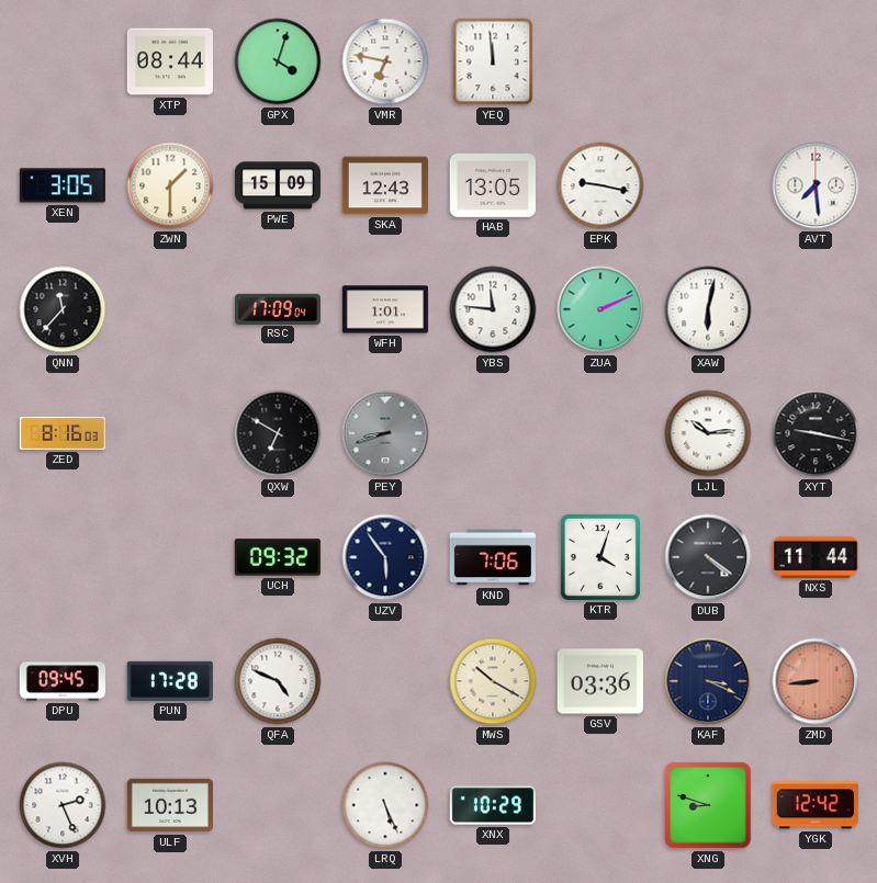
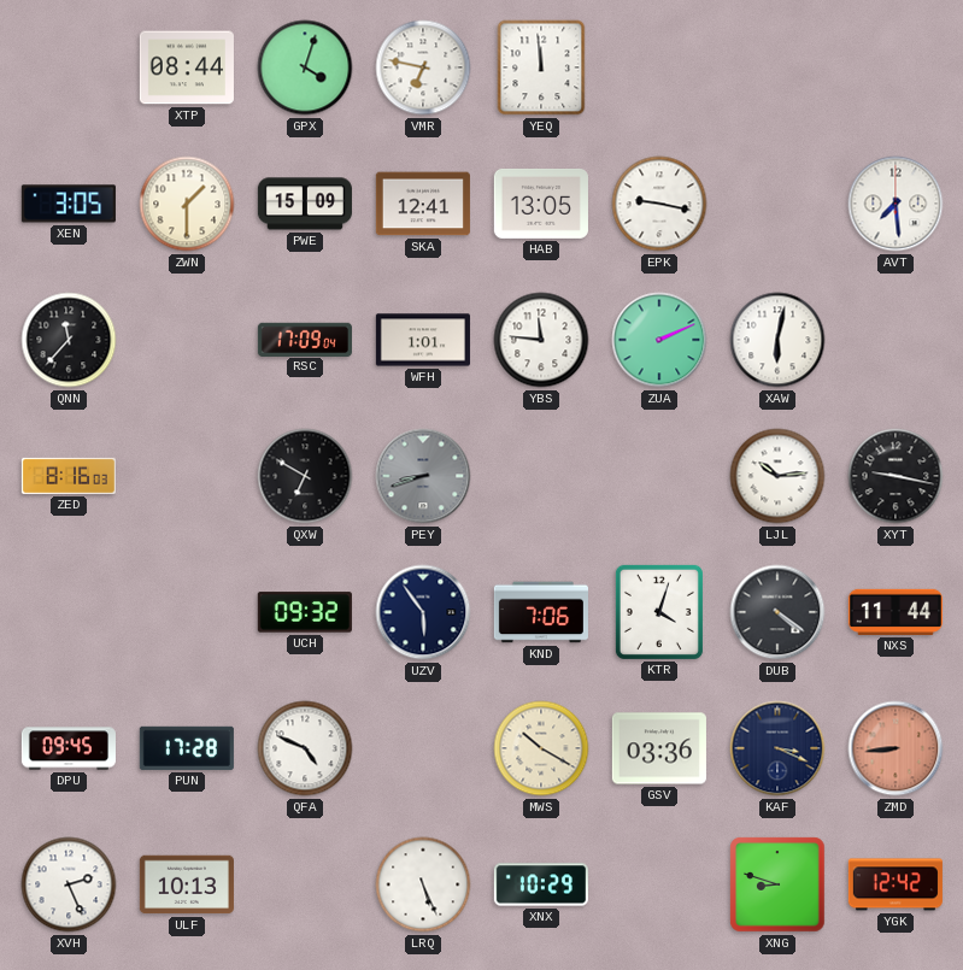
SKA: 12:43 -> 12:41
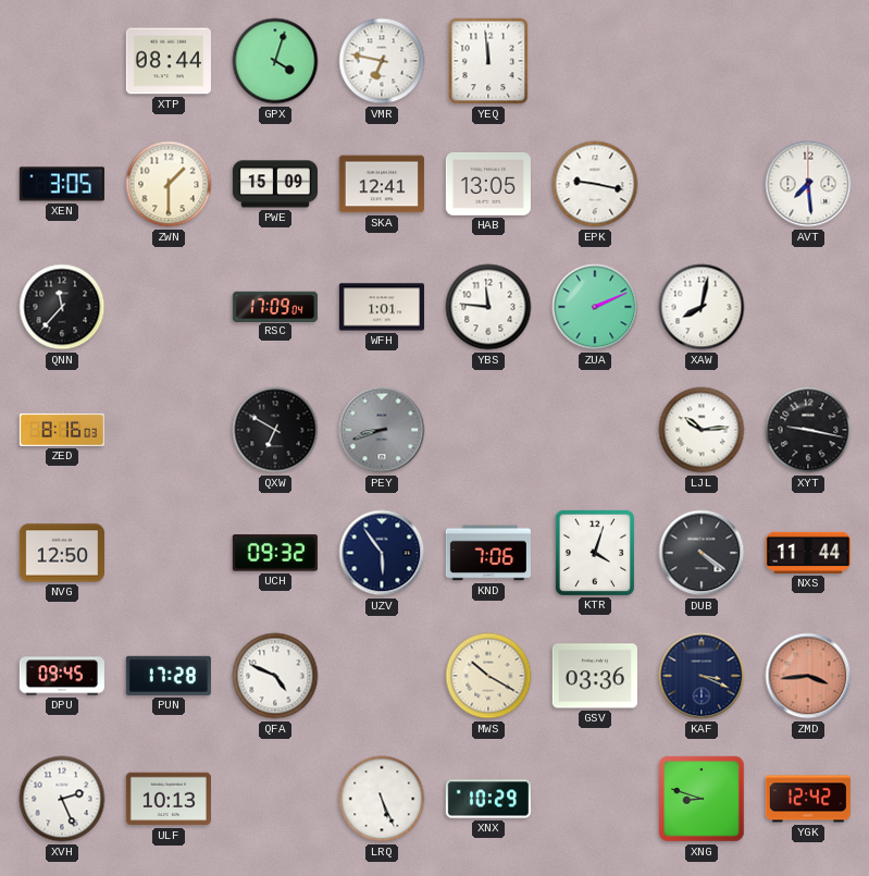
XAW: 6:02 -> 8:02
NVG: none -> 12:50
ZMD: 8:44 -> 3:44
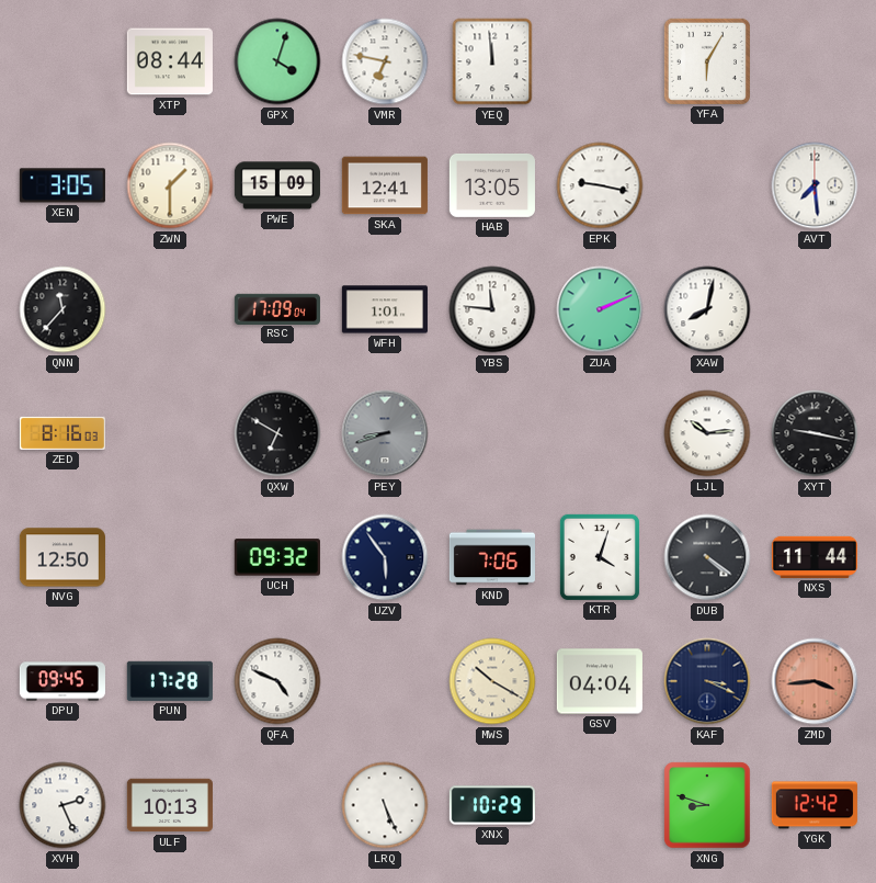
YFA: none -> 6:05
GSV: 03:36 -> 04:04
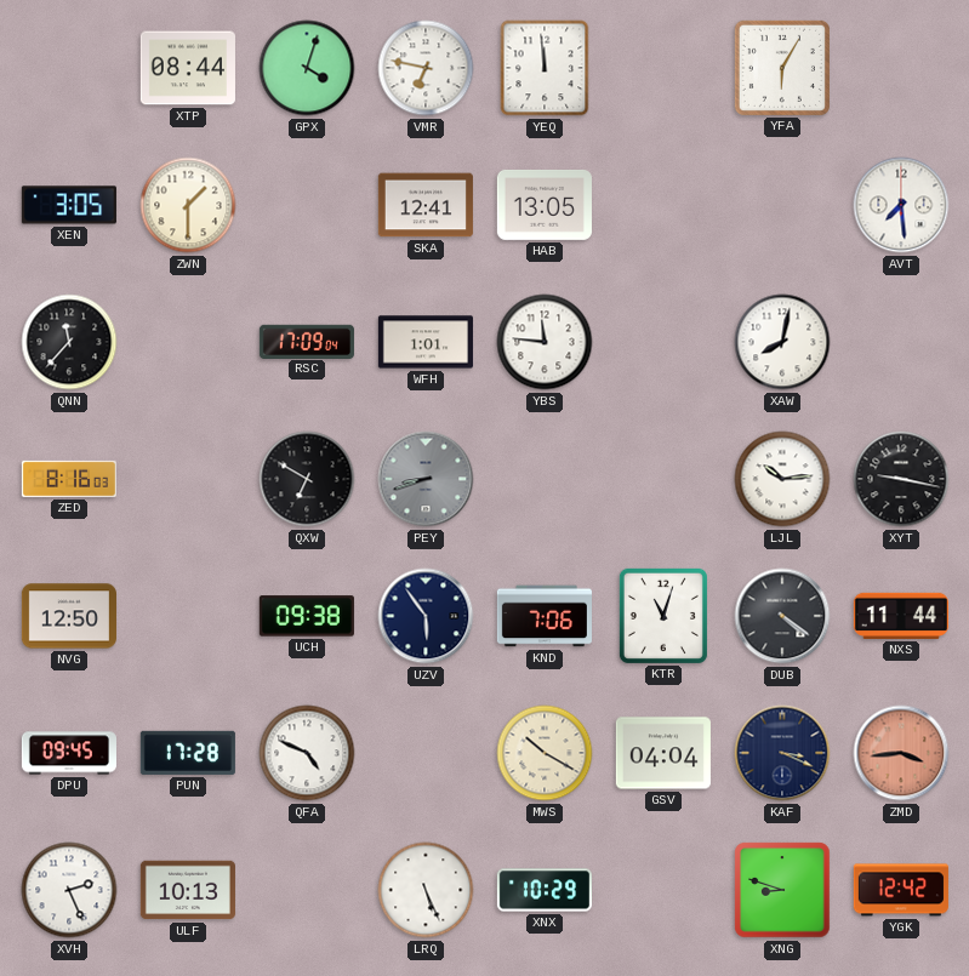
PWE: 15:09 -> none
EPK: 9:17 -> none
ZUA: 2:11 -> none
UCH: 09:32 -> 09:38
KTR: 4:03 -> 11:03
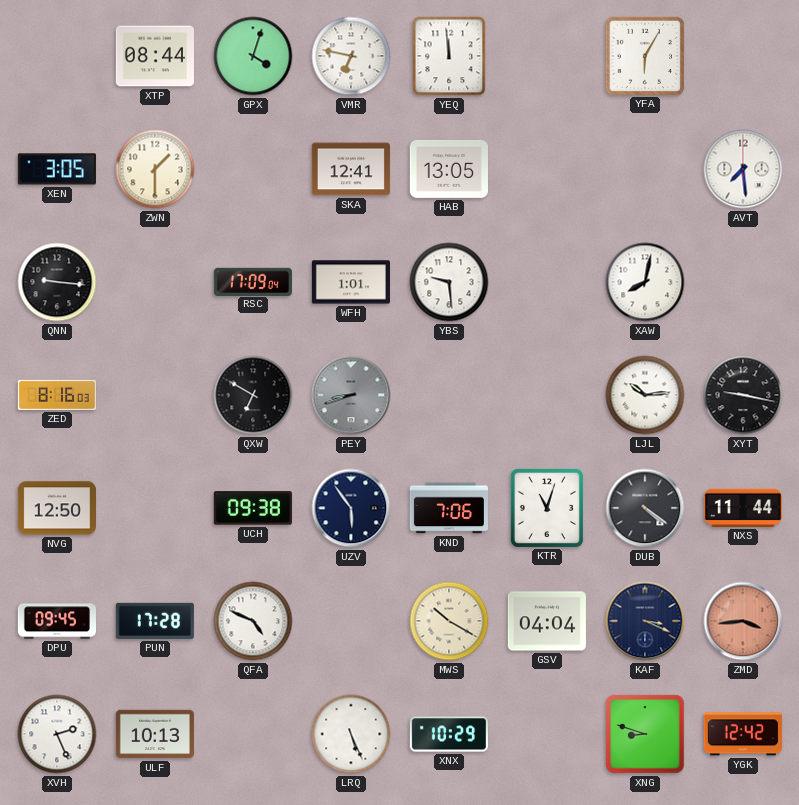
QNN: 11:37 -> 9:16
YBS: 11:46 -> 9:29
